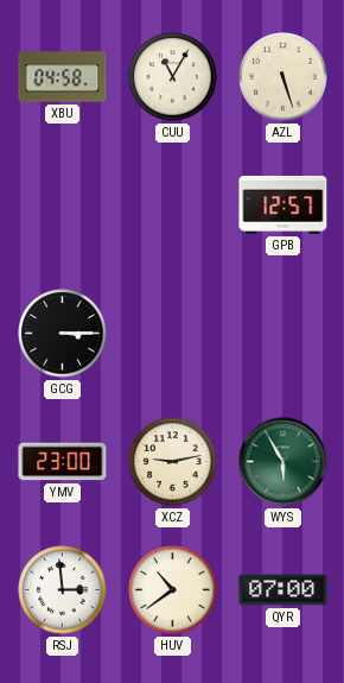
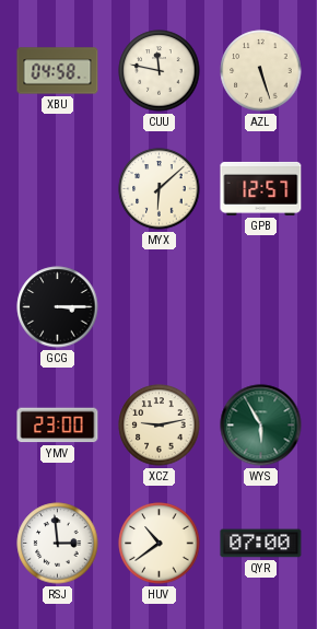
CUU: 11:05 -> 11:47
MYX: none -> 6:08
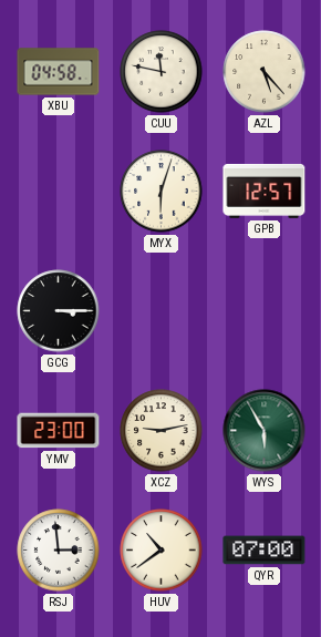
AZL: 5:27 -> 5:23
MYX: 6:08 -> 6:03
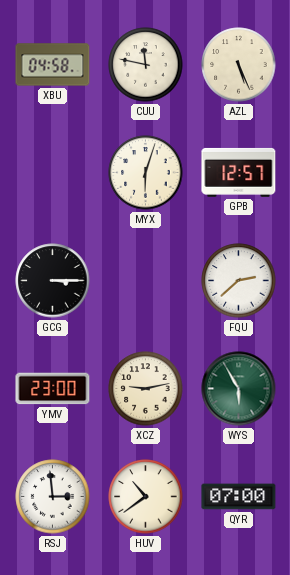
AZL: 5:23 -> 5:26
FQU: none -> 2:38
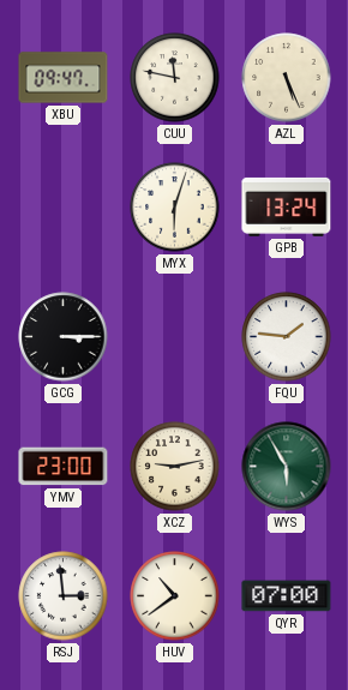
XBU: 04:58 -> 09:47
GPB: 12:57 -> 13:24
FQU: 2:38 -> 1:46
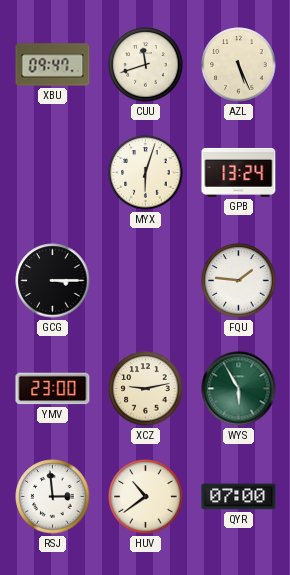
CUU: 11:47 -> 11:42
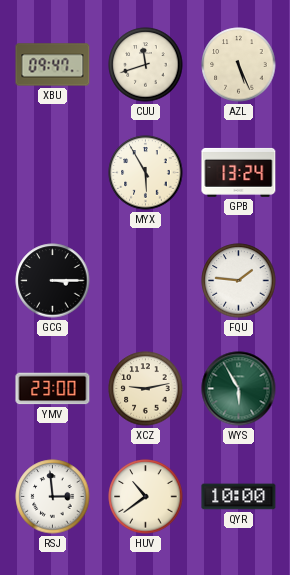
MYX: 6:03 -> 5:55
QYR: 07:00 -> 10:00
